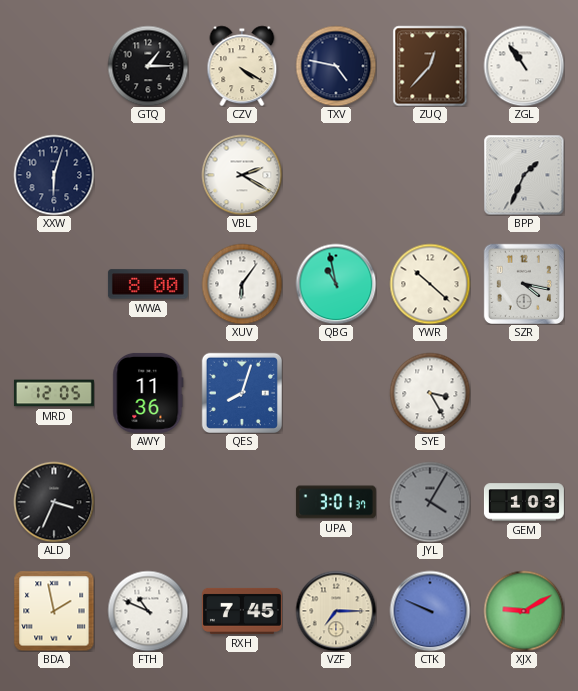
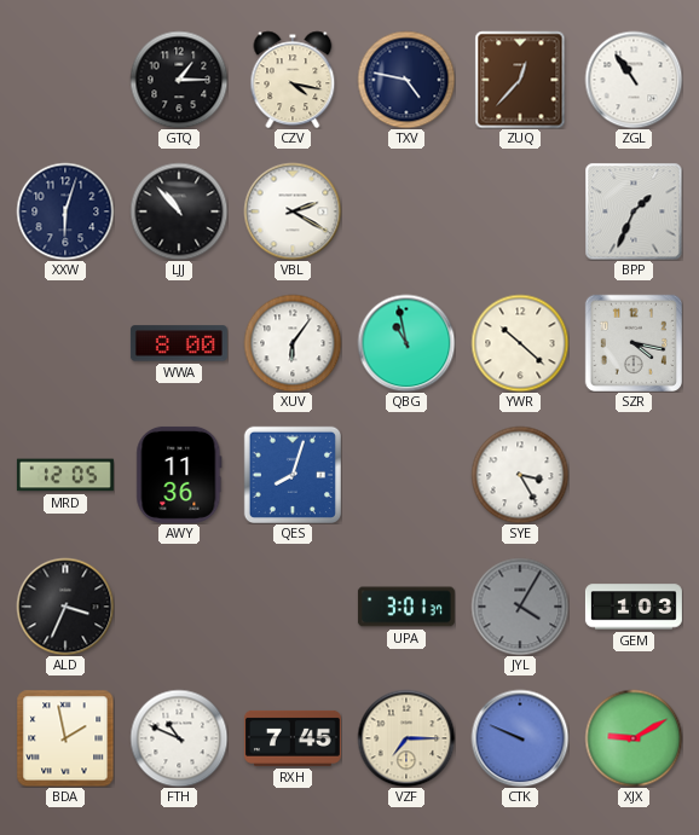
CZV: 4:20 -> 4:17
LJJ: none -> 10:53
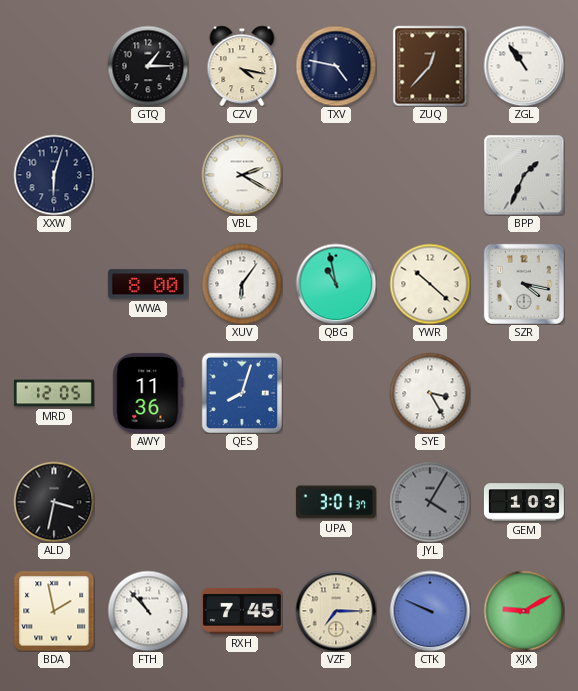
LJJ: 10:53 -> none
ALD: 3:34 -> 3:32
FTH: 10:49 -> 10:53
